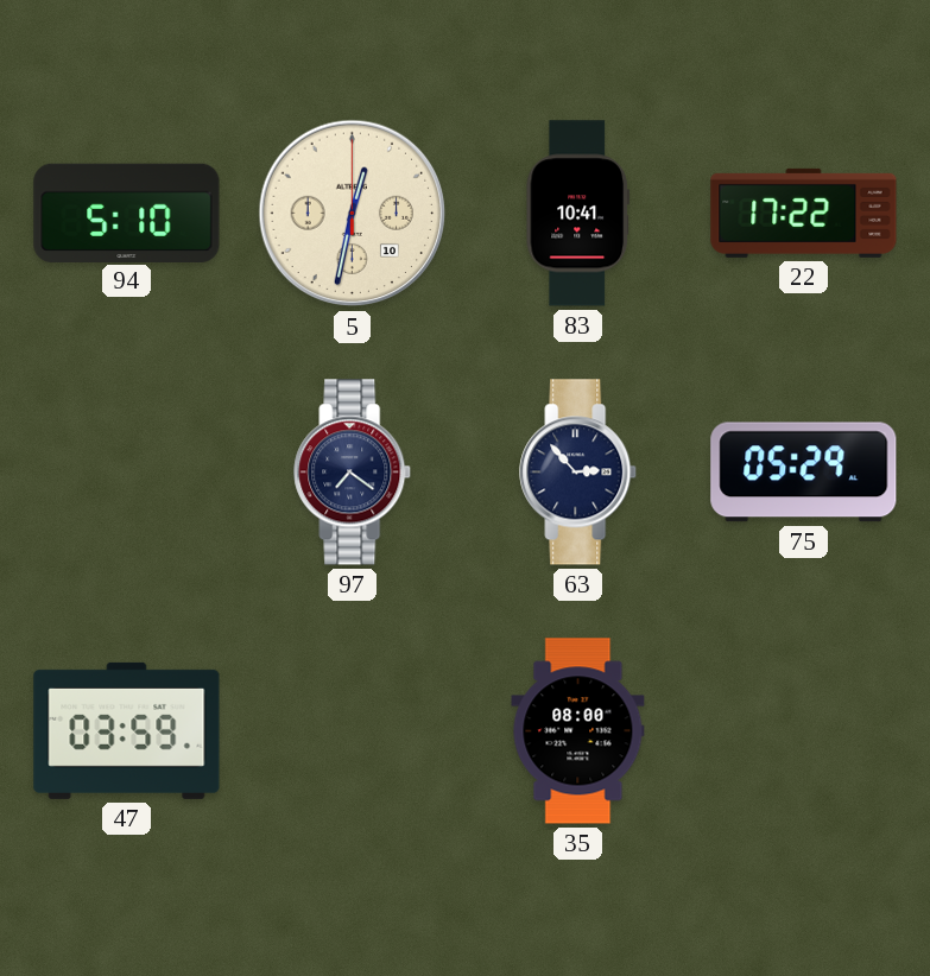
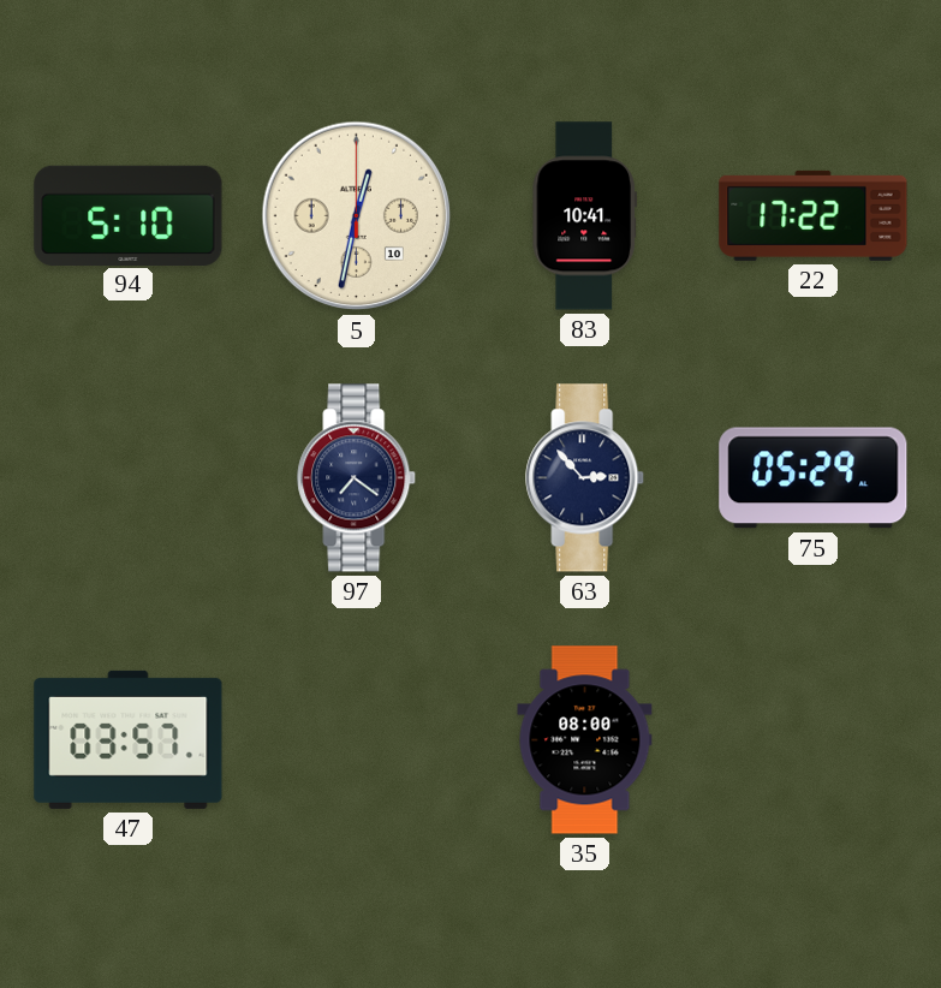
47: 03:59 -> 03:57
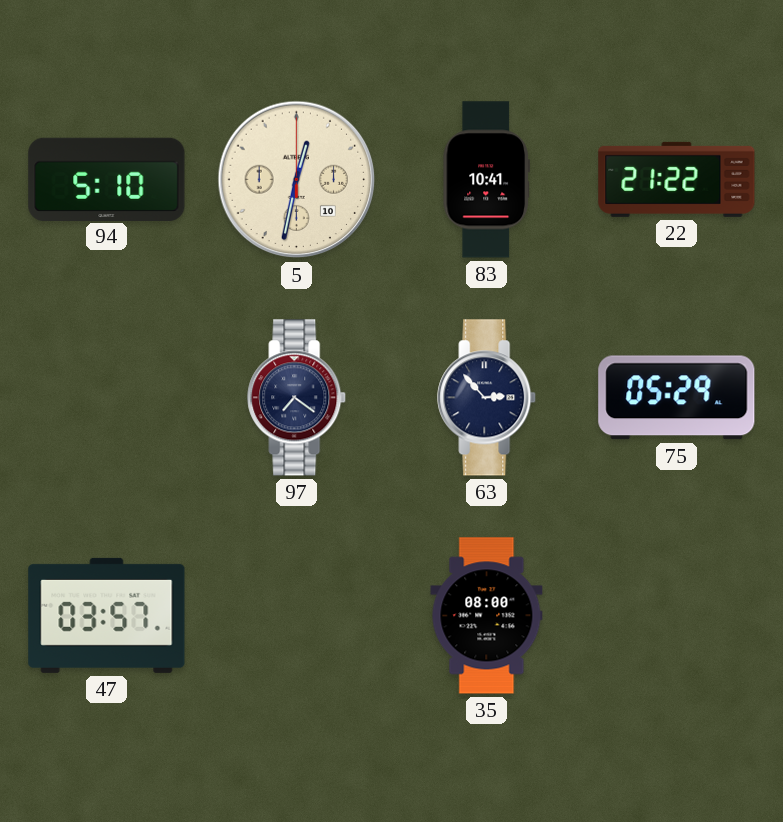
22: 17:22 -> 21:22
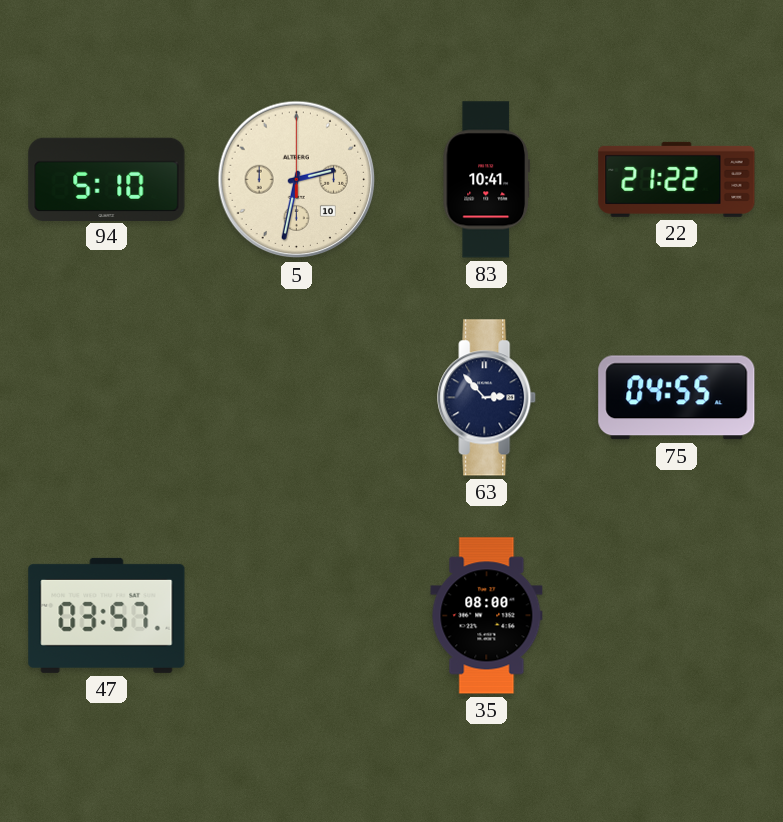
5: 12:32 -> 2:32
97: 7:21 -> none
75: 05:29 -> 04:55
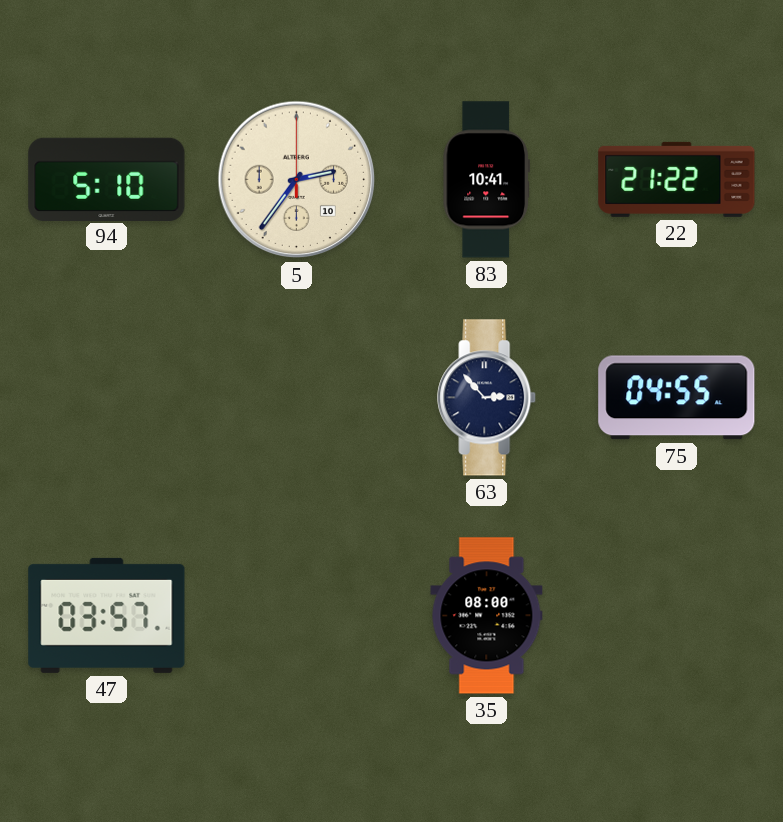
5: 2:32 -> 2:36
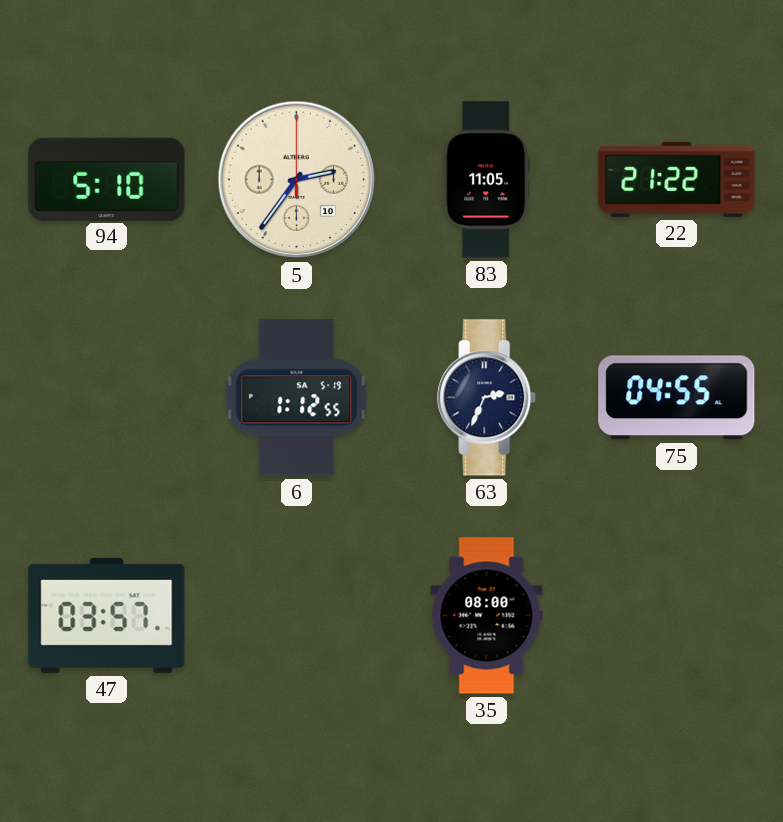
83: 10:41 -> 11:05
6: none -> 1:12
63: 2:53 -> 2:34
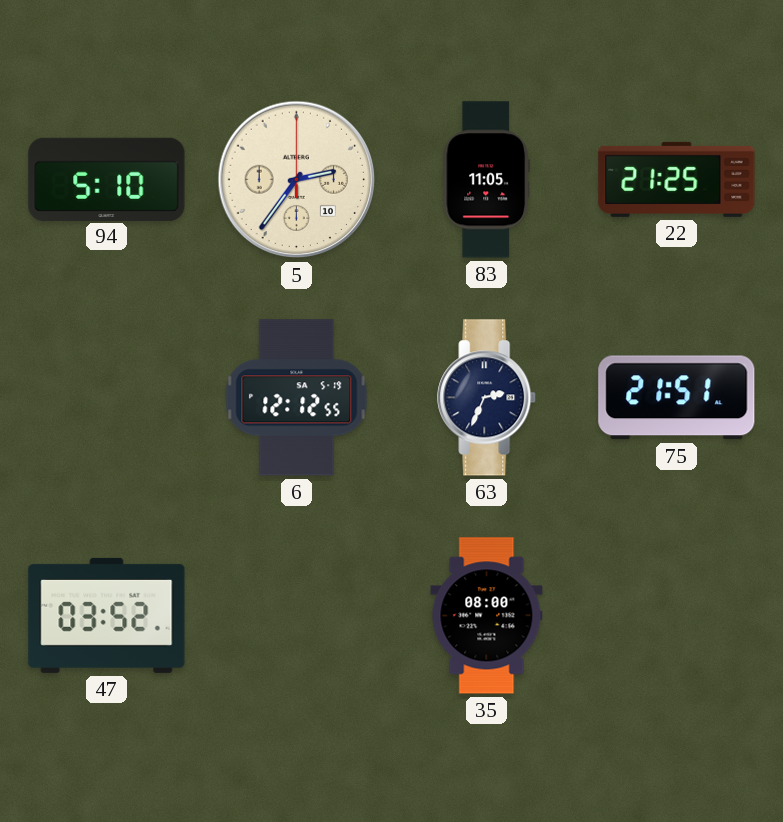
22: 21:22 -> 21:25
6: 1:12 -> 12:12
75: 04:55 -> 21:51
47: 03:57 -> 03:52
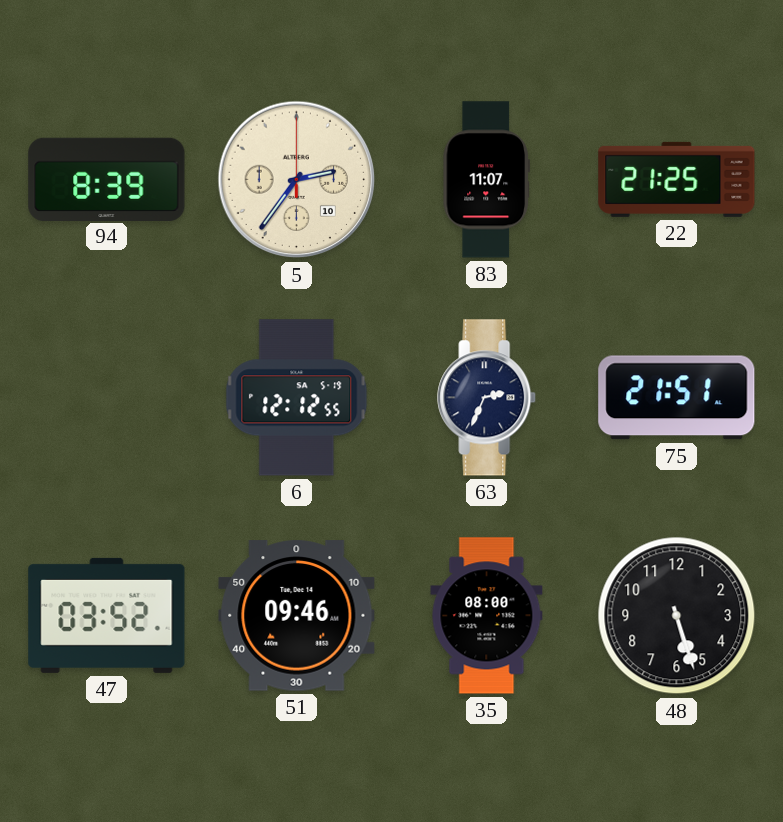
94: 5:10 -> 8:39
83: 11:05 -> 11:07
51: none -> 09:46
48: none -> 5:27
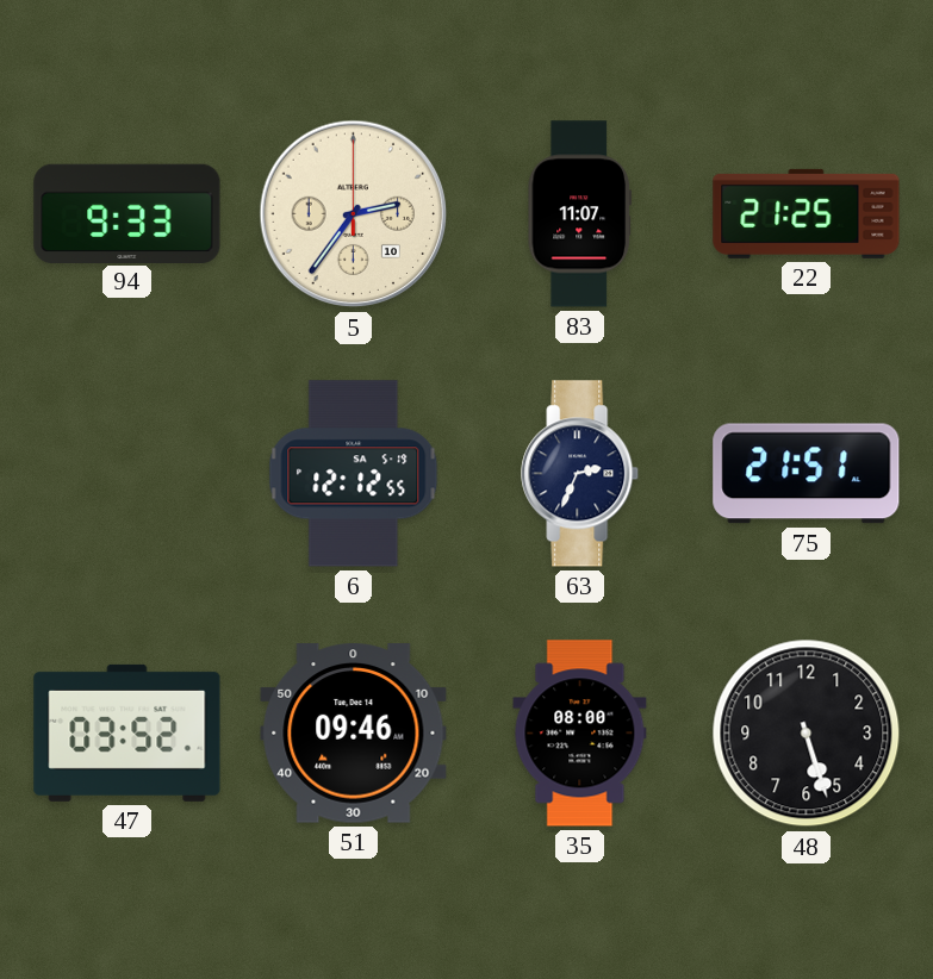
94: 8:39 -> 9:33
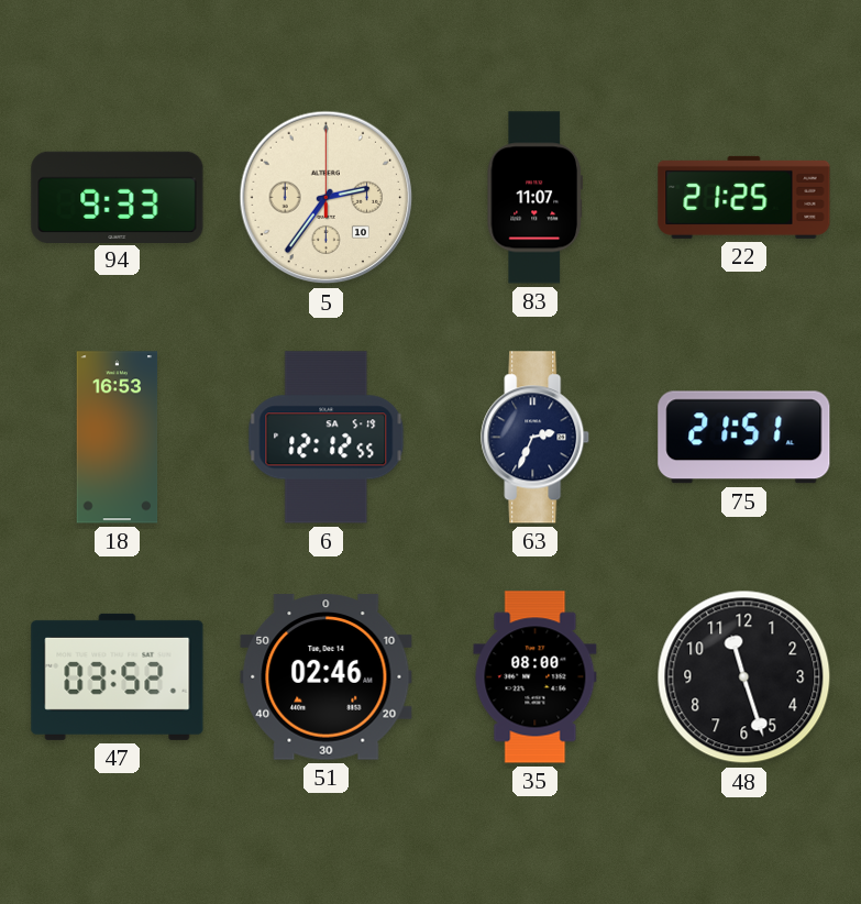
18: none -> 16:53
51: 09:46 -> 02:46
48: 5:27 -> 11:27
